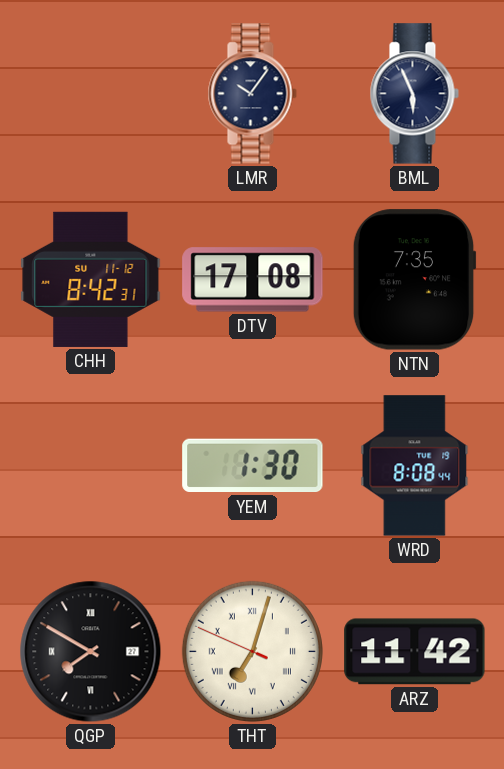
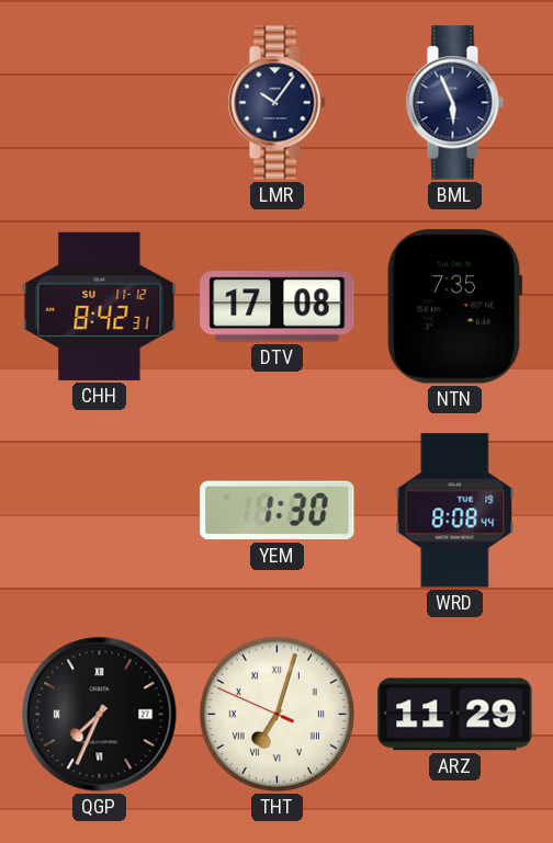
QGP: 7:50 -> 7:34
ARZ: 11:42 -> 11:29
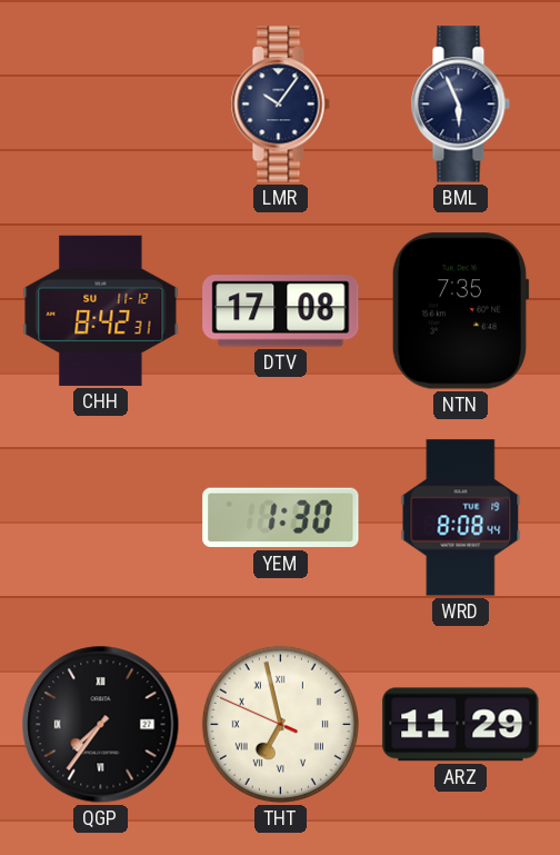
QGP: 7:34 -> 7:36
THT: 7:02 -> 6:57
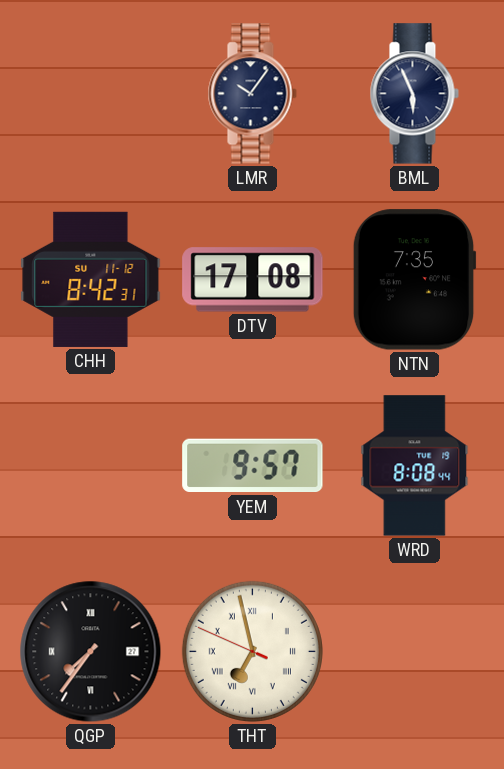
YEM: 1:30 -> 9:57
ARZ: 11:29 -> none
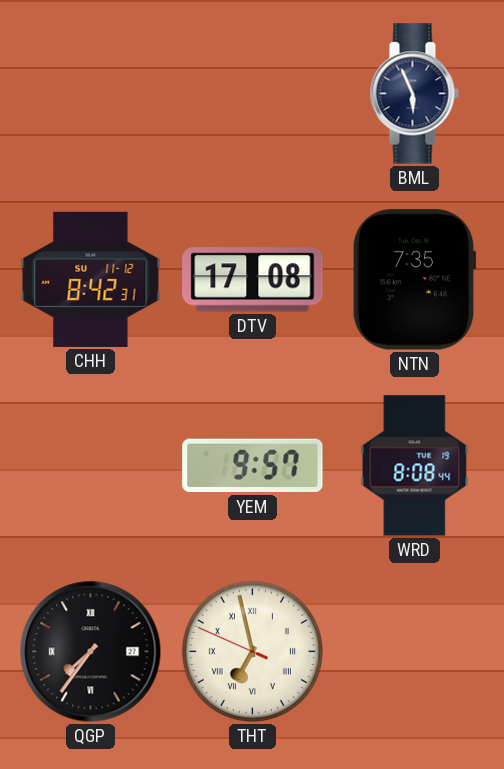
LMR: 10:06 -> none
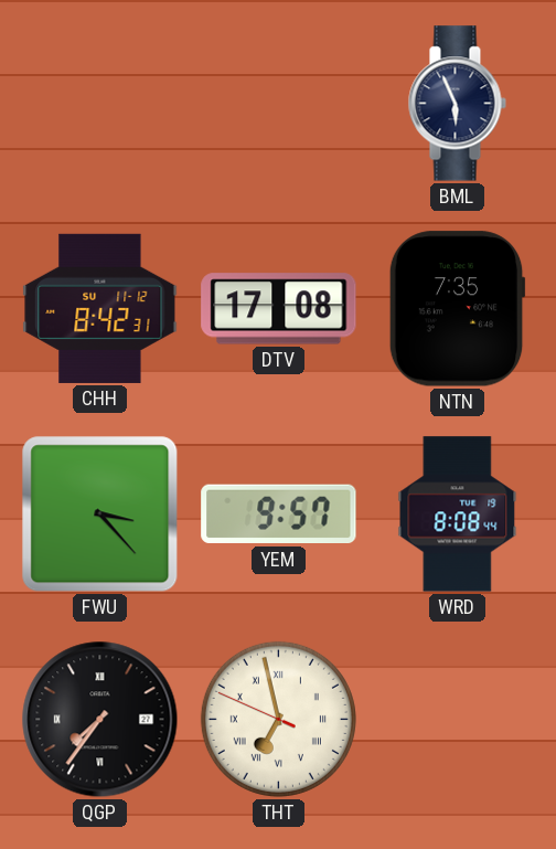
FWU: none -> 3:23
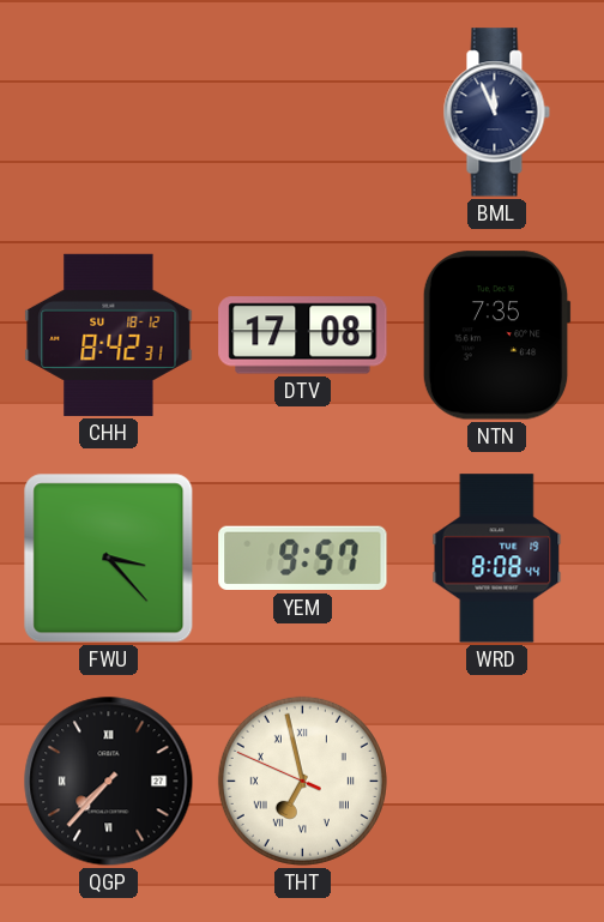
BML: 5:56 -> 11:56
CHH date: SU 11-12 -> SU 18-12
QGP: 7:36 -> 7:37
